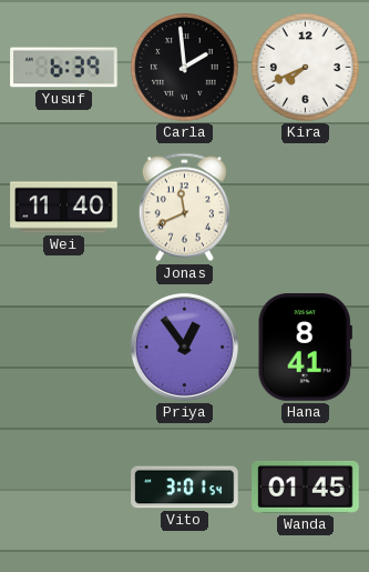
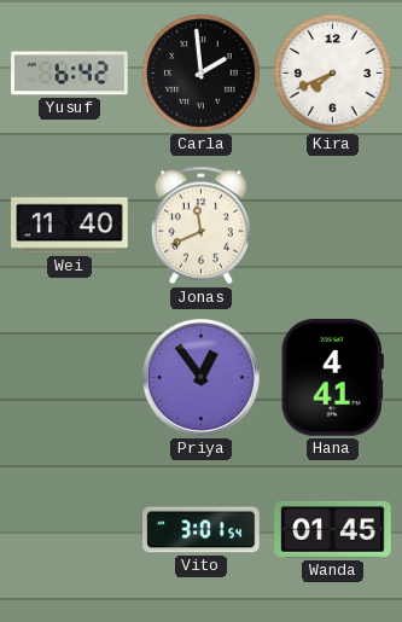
Yusuf: 6:39 -> 6:42
Hana: 8:41 -> 4:41
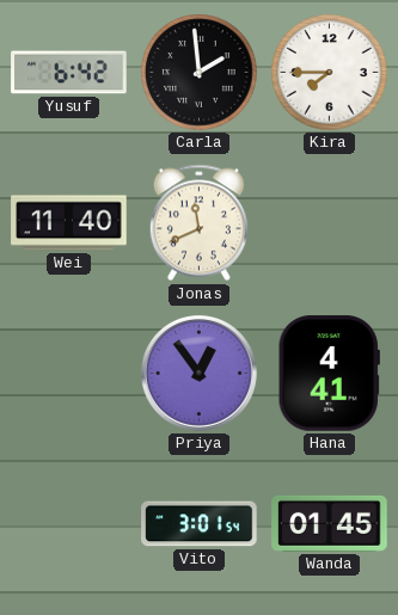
Kira: 7:41 -> 7:45
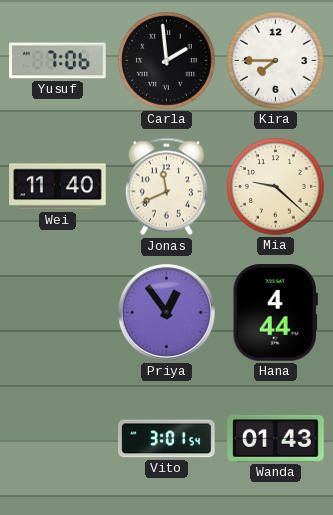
Yusuf: 6:42 -> 7:06
Mia: none -> 9:22
Hana: 4:41 -> 4:44
Wanda: 01:45 -> 01:43
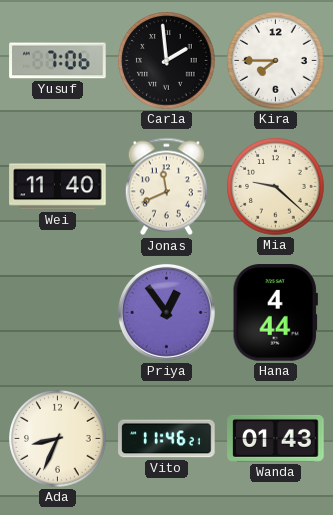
Ada: none -> 8:34
Vito: 3:01 -> 11:46
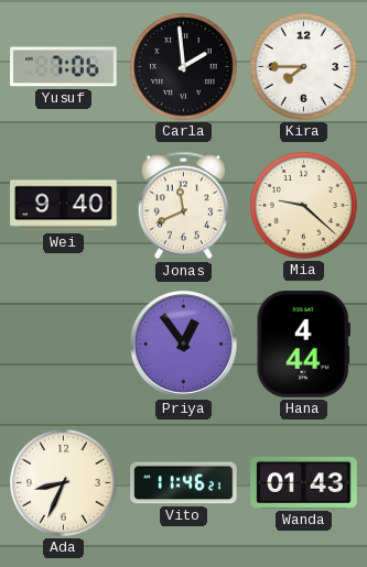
Wei: 11:40 -> 9:40
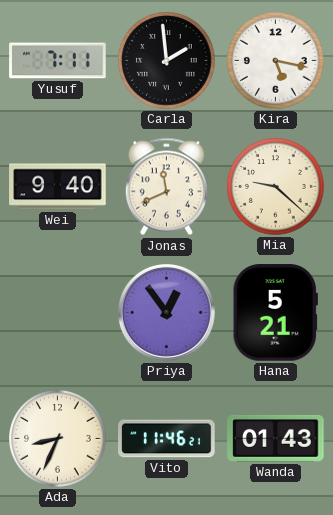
Yusuf: 7:06 -> 7:11
Kira: 7:45 -> 5:17
Hana: 4:44 -> 5:21
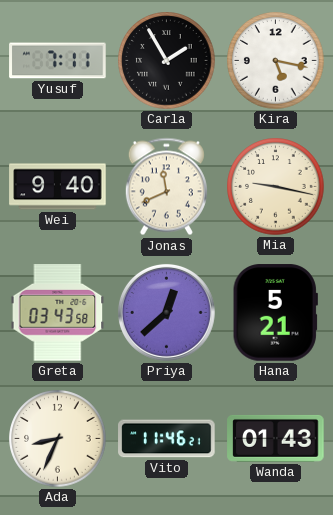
Carla: 1:59 -> 1:55
Mia: 9:22 -> 9:17
Greta: none -> 03:43
Priya: 12:54 -> 12:38
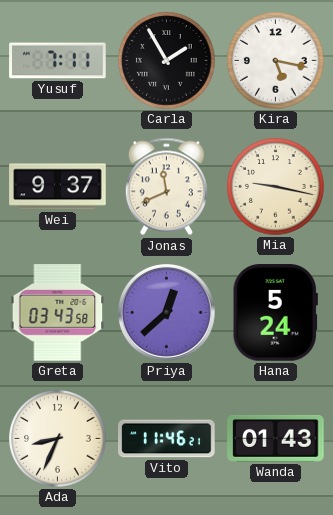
Wei: 9:40 -> 9:37
Hana: 5:21 -> 5:24
